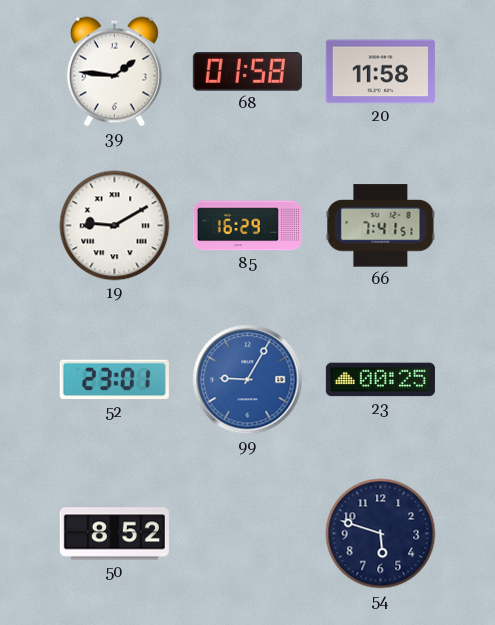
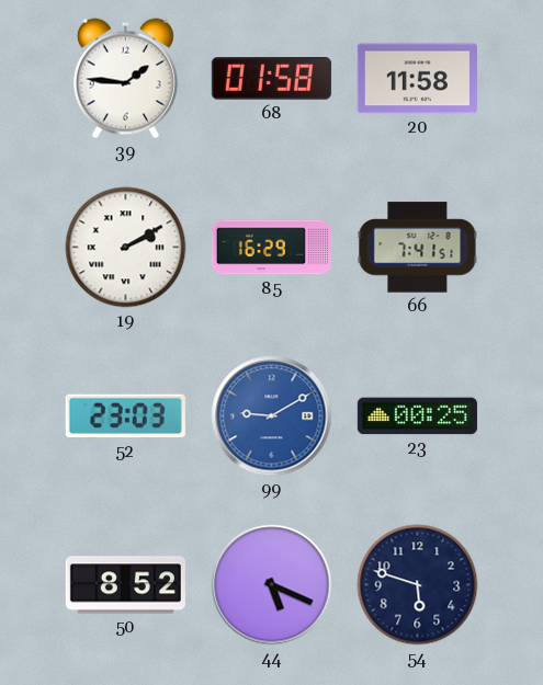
19: 9:10 -> 2:10
52: 23:01 -> 23:03
99: 9:05 -> 9:10
44: none -> 5:19
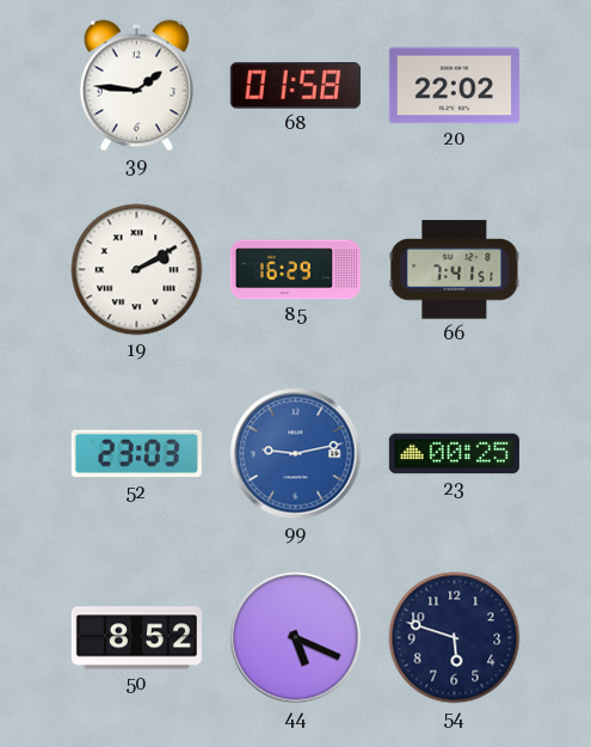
20: 11:58 -> 22:02
99: 9:10 -> 9:13
